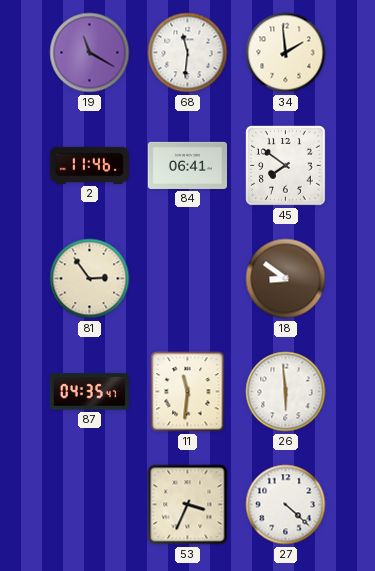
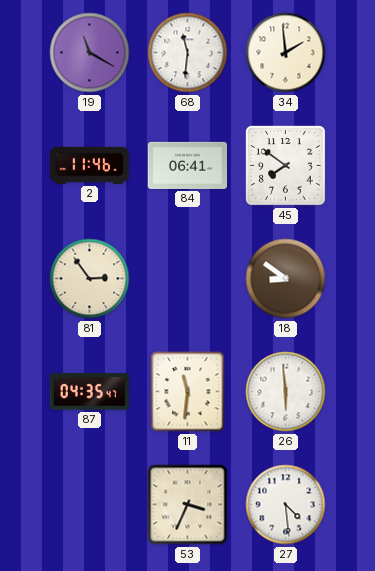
27: 4:22 -> 4:29
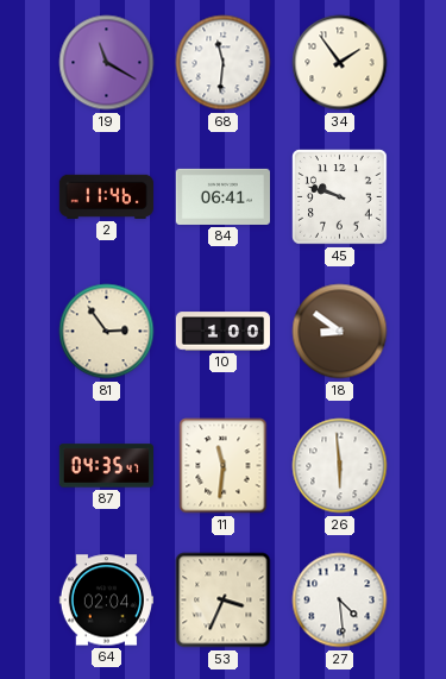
34: 1:59 -> 1:54
45: 7:51 -> 9:48
10: none -> 1:00
64: none -> 02:04
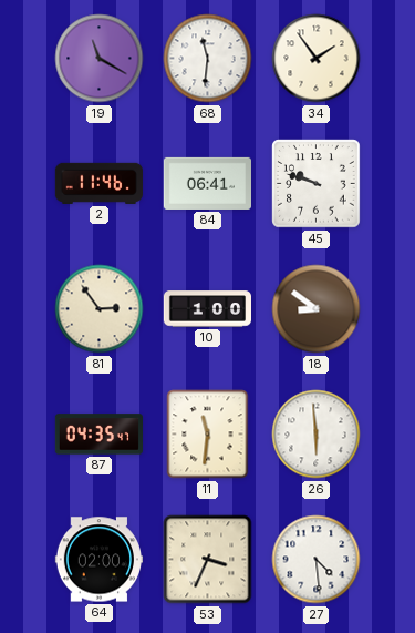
64: 02:04 -> 02:00
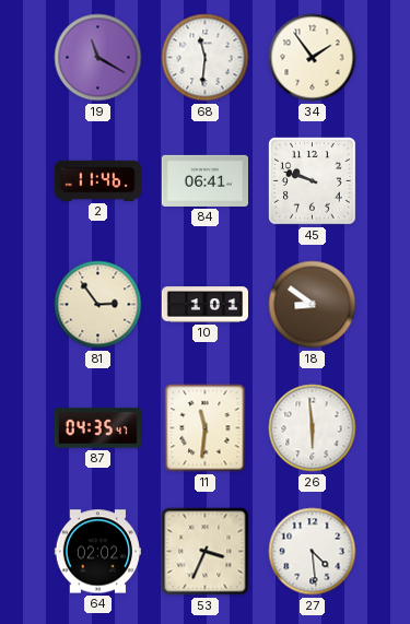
10: 1:00 -> 1:01
64: 02:00 -> 02:02
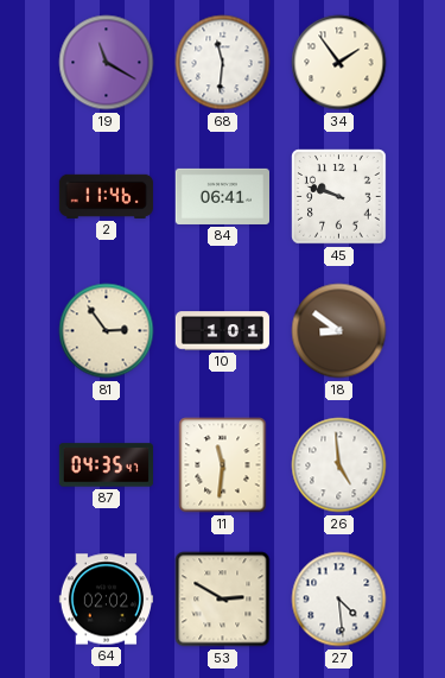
26: 5:59 -> 4:59
53: 3:34 -> 2:50
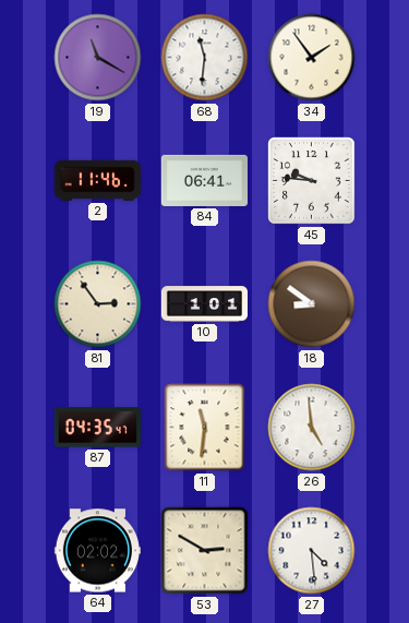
45: 9:48 -> 9:46
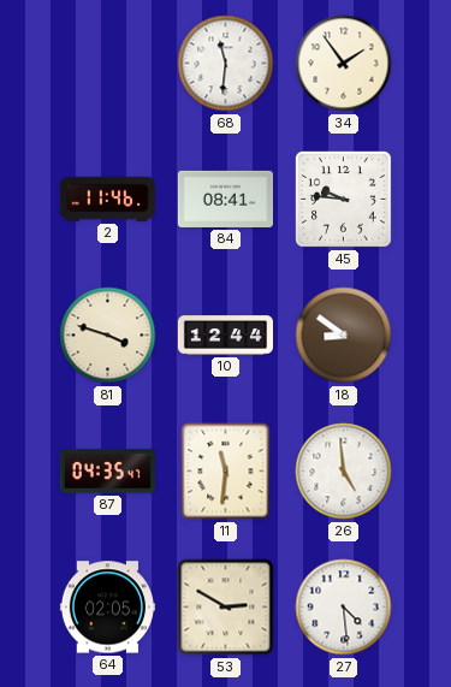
19: 11:20 -> none
84: 06:41 -> 08:41
81: 2:54 -> 3:48
10: 1:01 -> 12:44
64: 02:02 -> 02:05
